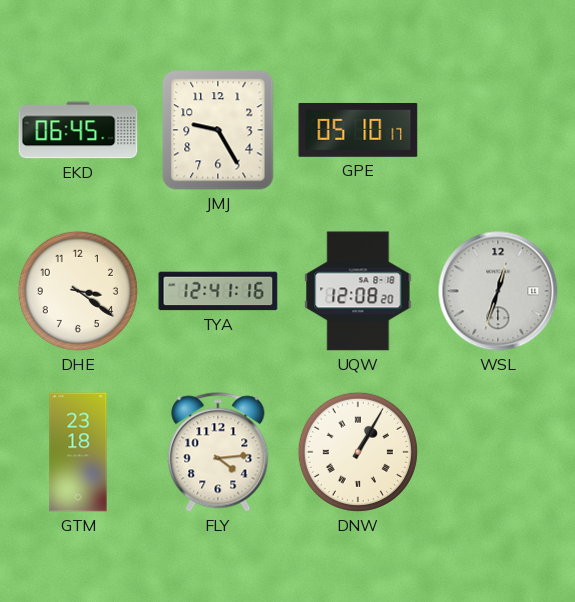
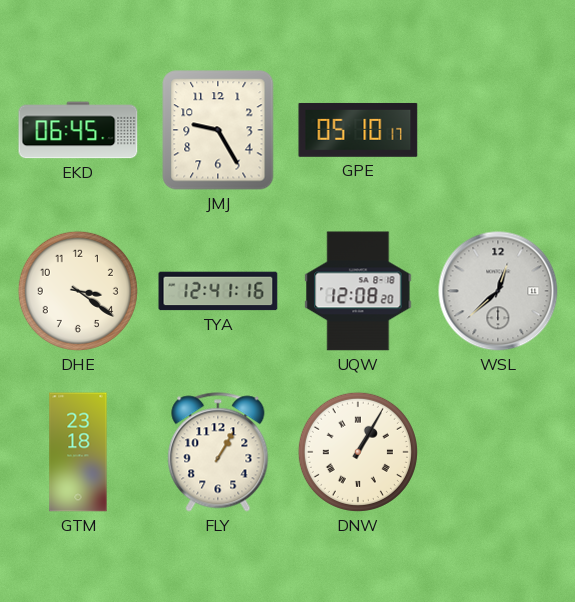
WSL: 12:33 -> 12:38
FLY: 4:14 -> 1:05
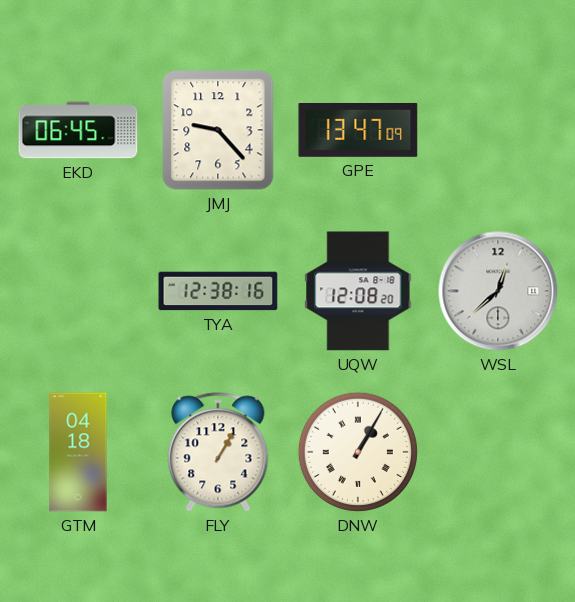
JMJ: 9:25 -> 9:23
GPE: 05:10 -> 13:47
DHE: 3:21 -> none
TYA: 12:41 -> 12:38
GTM: 23:18 -> 04:18
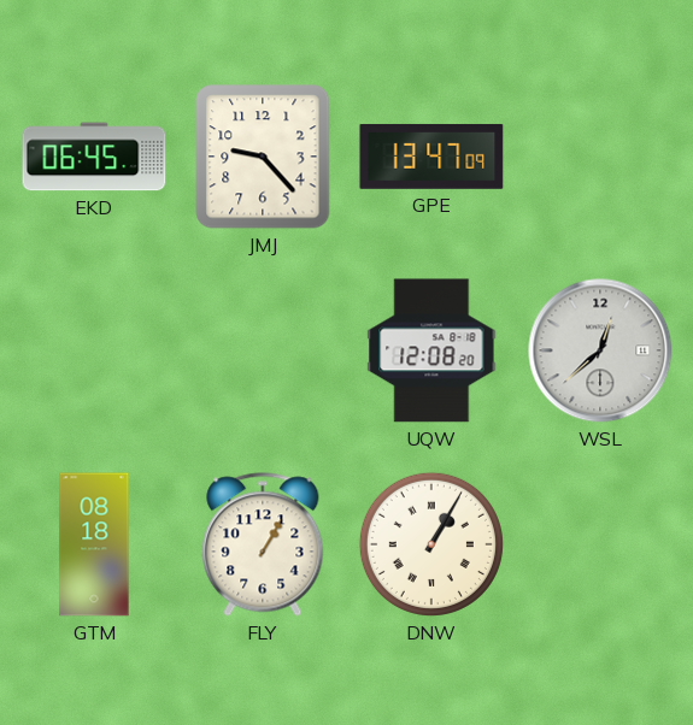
TYA: 12:38 -> none
GTM: 04:18 -> 08:18
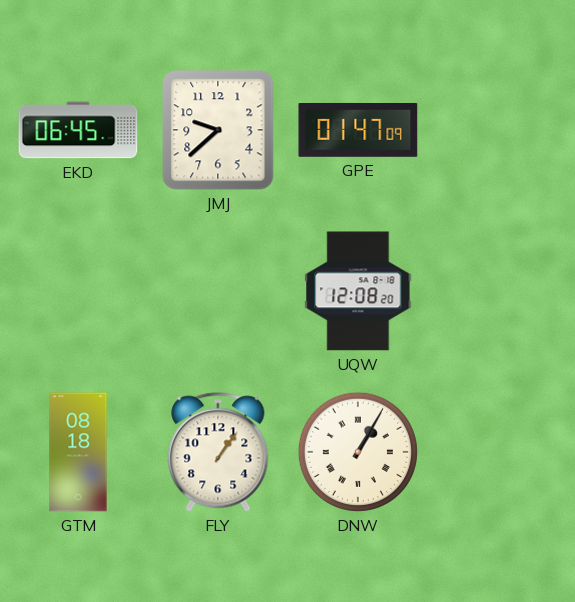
JMJ: 9:23 -> 9:38
GPE: 13:47 -> 01:47
WSL: 12:38 -> none
FLY: 1:05 -> 1:06
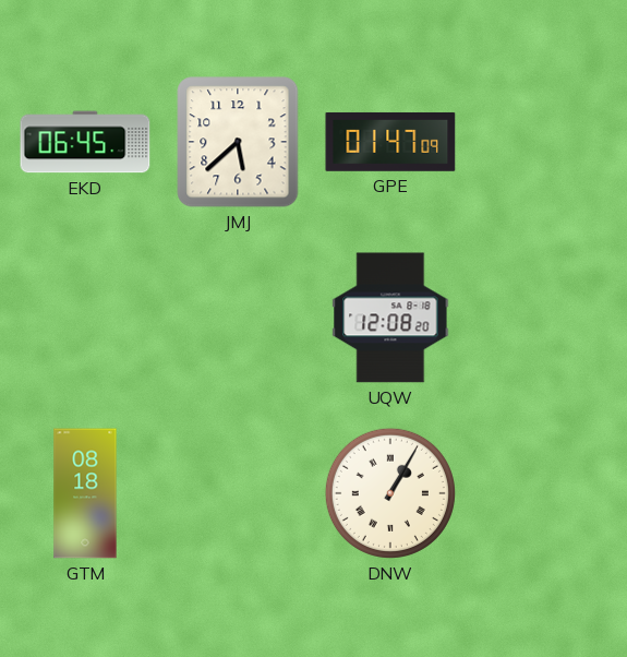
JMJ: 9:38 -> 5:38
FLY: 1:06 -> none
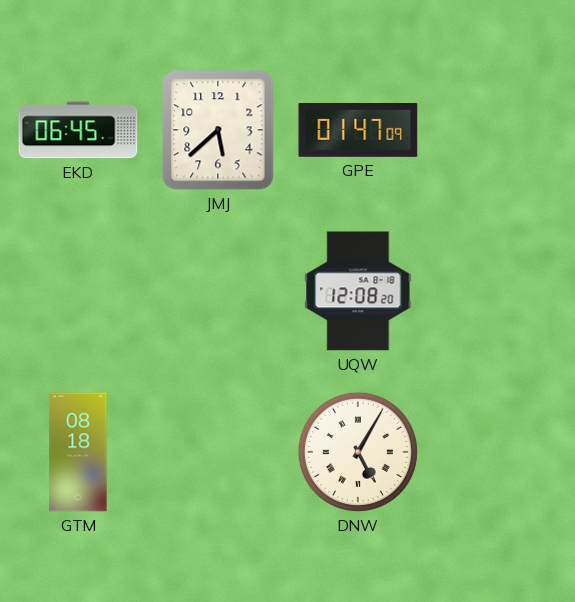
DNW: 1:05 -> 5:05
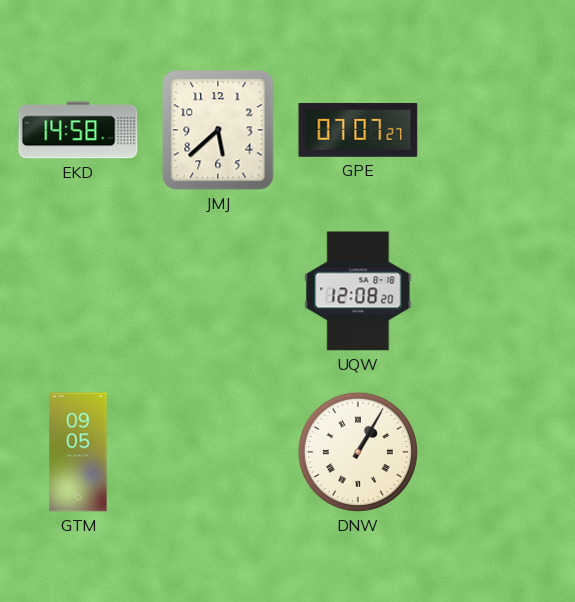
EKD: 06:45 -> 14:58
GPE: 01:47 -> 07:07
GTM: 08:18 -> 09:05
DNW: 5:05 -> 1:05
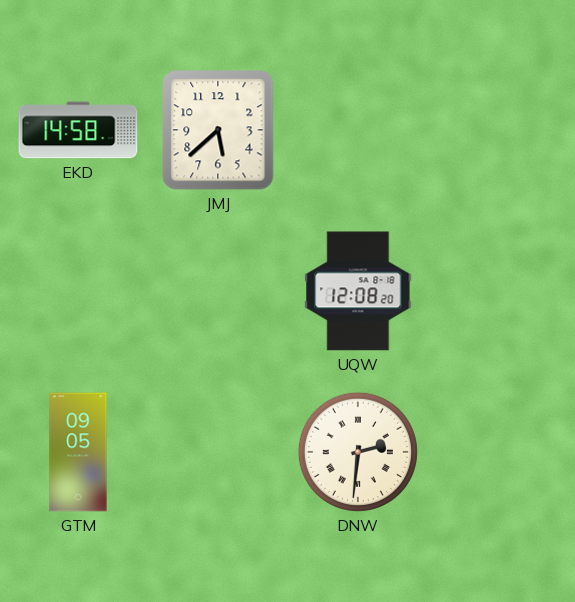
GPE: 07:07 -> none
DNW: 1:05 -> 2:31
